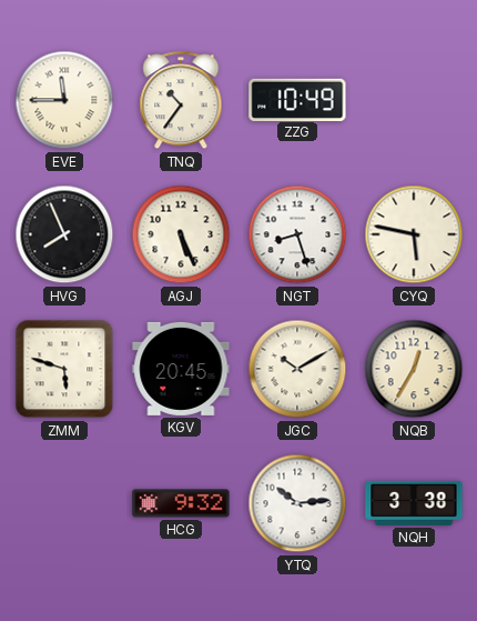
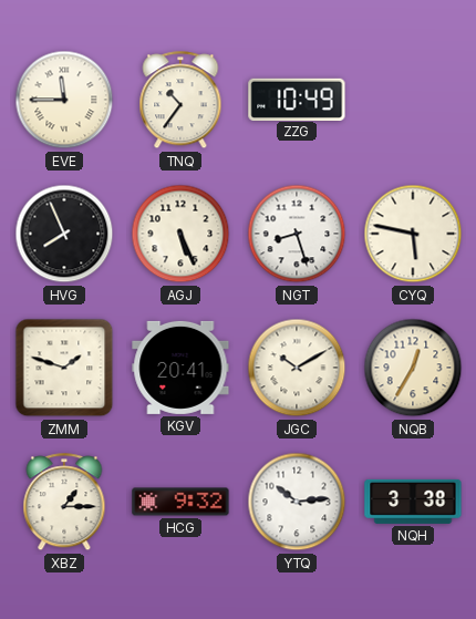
ZMM: 5:48 -> 1:48
KGV: 20:45 -> 20:41
XBZ: none -> 1:15
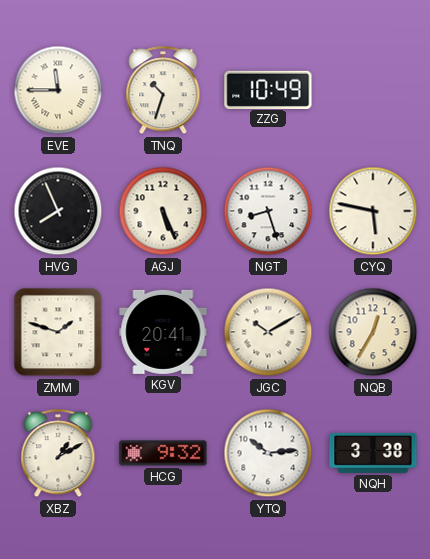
TNQ: 10:36 -> 10:33
XBZ: 1:15 -> 1:10
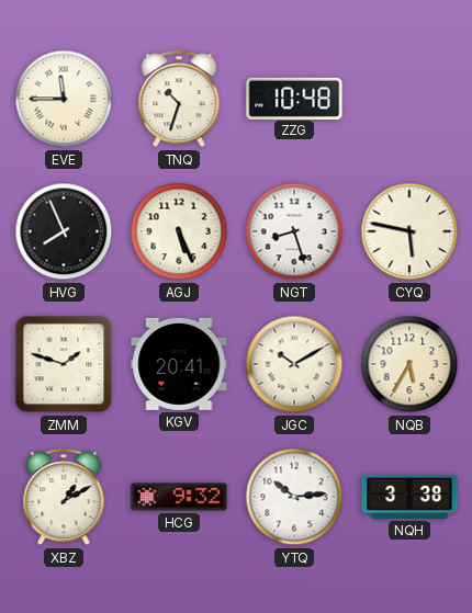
ZZG: 10:49 -> 10:48
NQB: 12:35 -> 5:35
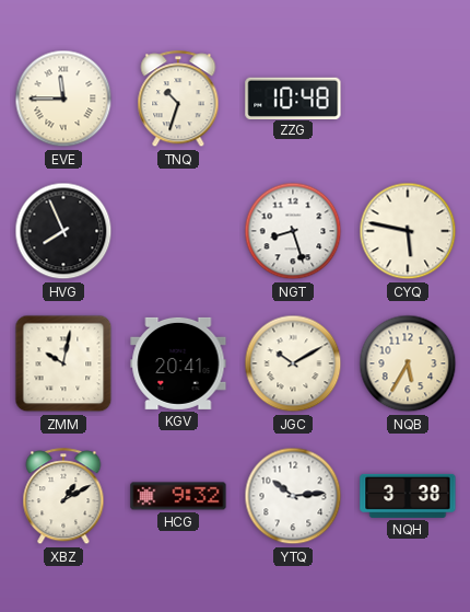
AGJ: 5:26 -> none
ZMM: 1:48 -> 10:02
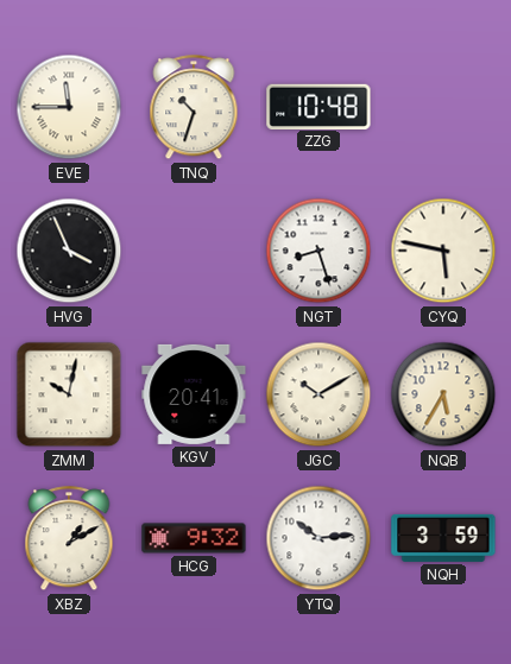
HVG: 7:56 -> 3:56
NQH: 3:38 -> 3:59
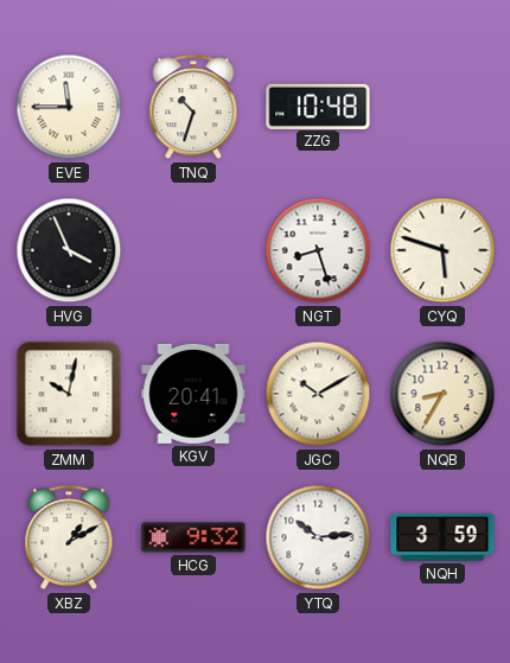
CYQ: 5:47 -> 5:48
NQB: 5:35 -> 8:35
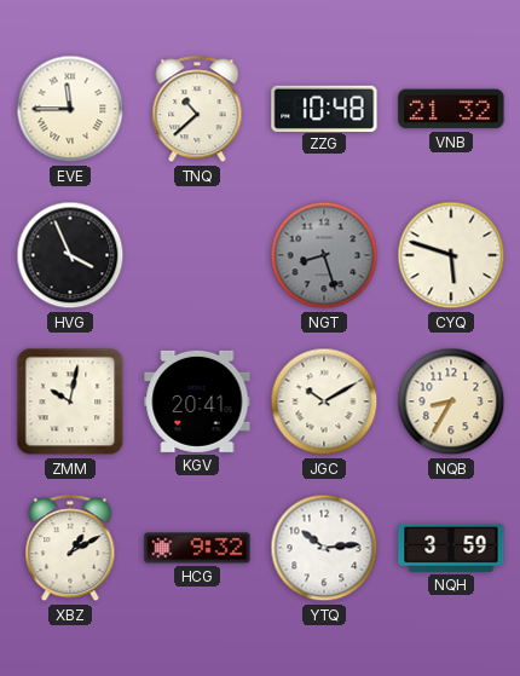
TNQ: 10:33 -> 10:38
VNB: none -> 21:32
NGT dial: white -> grey
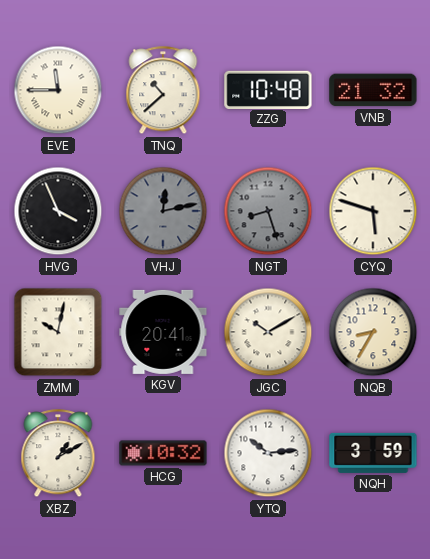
VHJ: none -> 12:13
HCG: 9:32 -> 10:32
